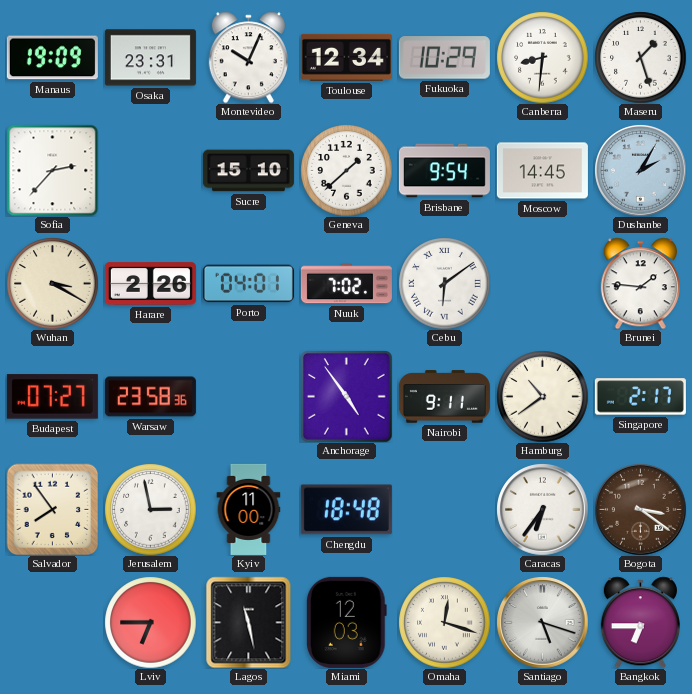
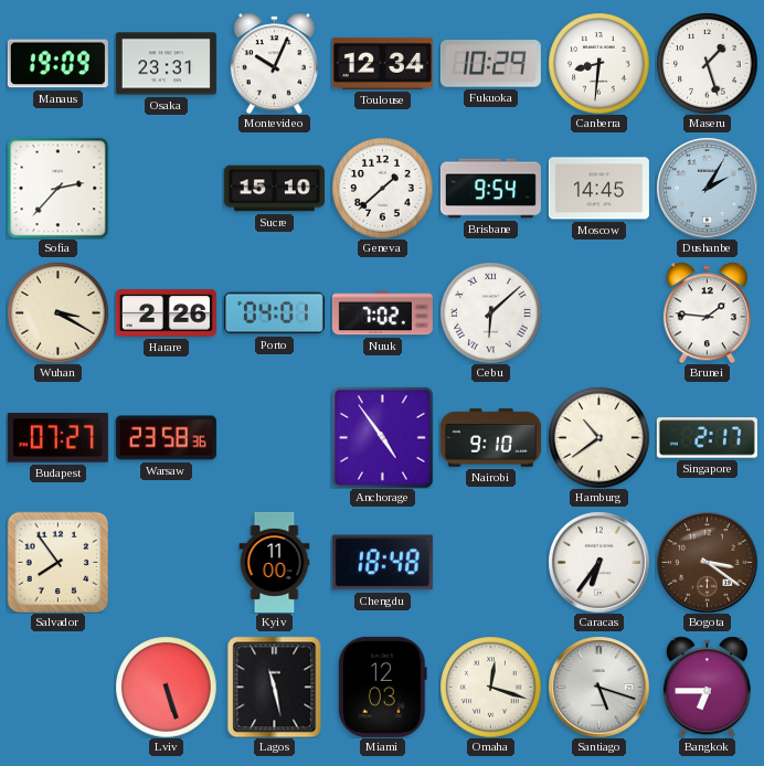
Cebu: 6:09 -> 6:08
Nairobi: 9:11 -> 9:10
Jerusalem: 2:58 -> none
Lviv: 6:45 -> 5:27
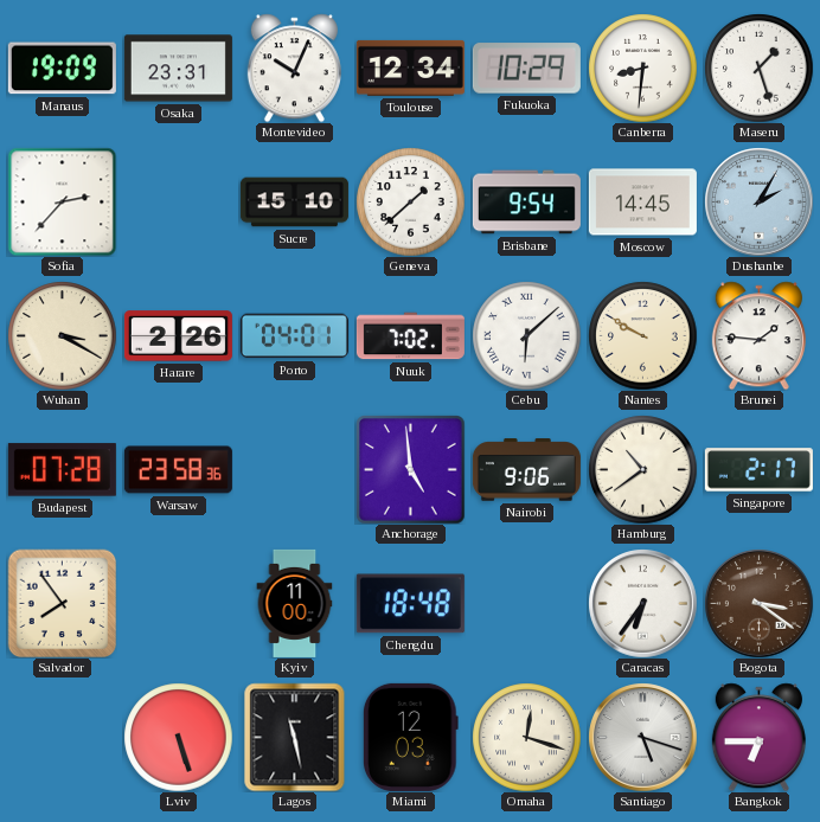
Nantes: none -> 9:50
Budapest: 07:27 -> 07:28
Anchorage: 4:54 -> 4:59
Nairobi: 9:10 -> 9:06
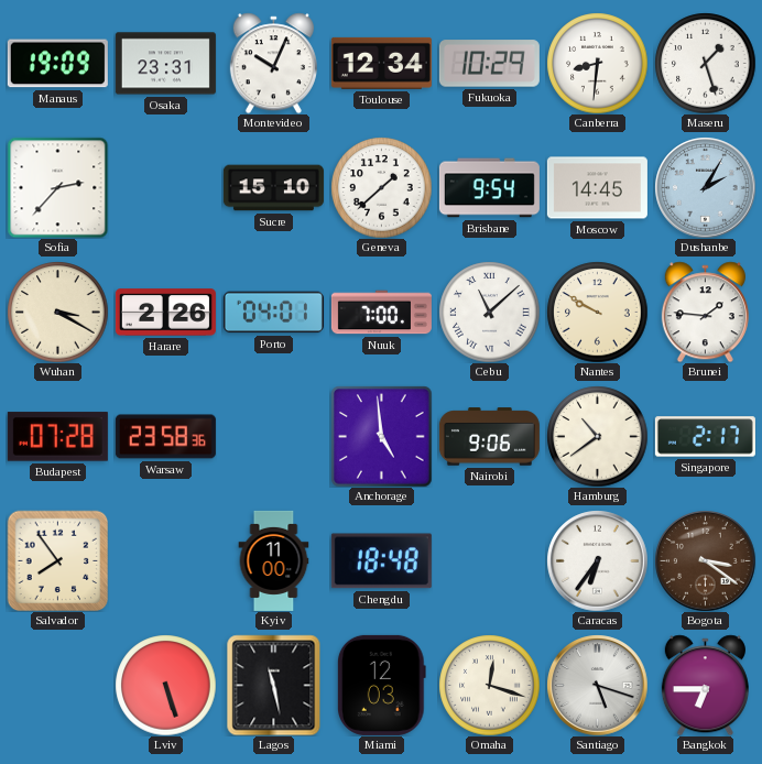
Nuuk: 7:02 -> 7:00
Cebu: 6:08 -> 11:08
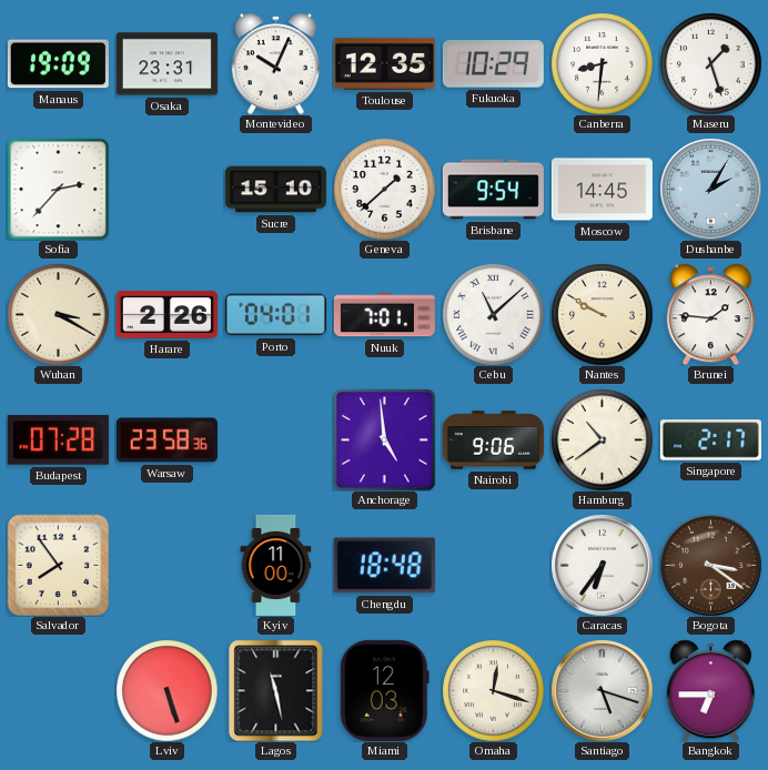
Toulouse: 12:34 -> 12:35
Nuuk: 7:00 -> 7:01
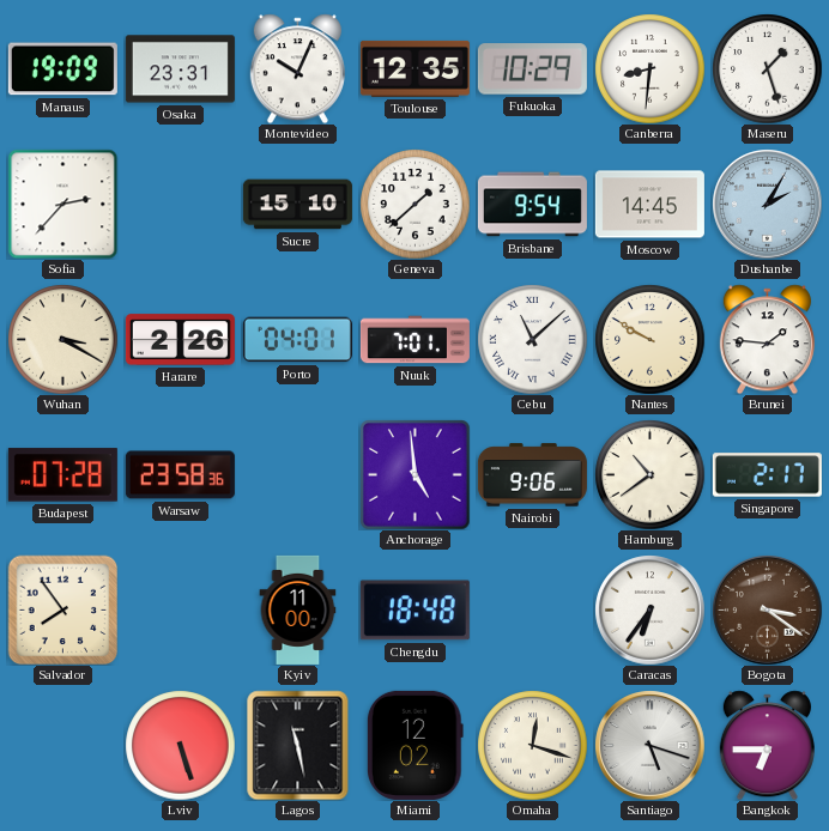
Miami: 12:03 -> 12:02
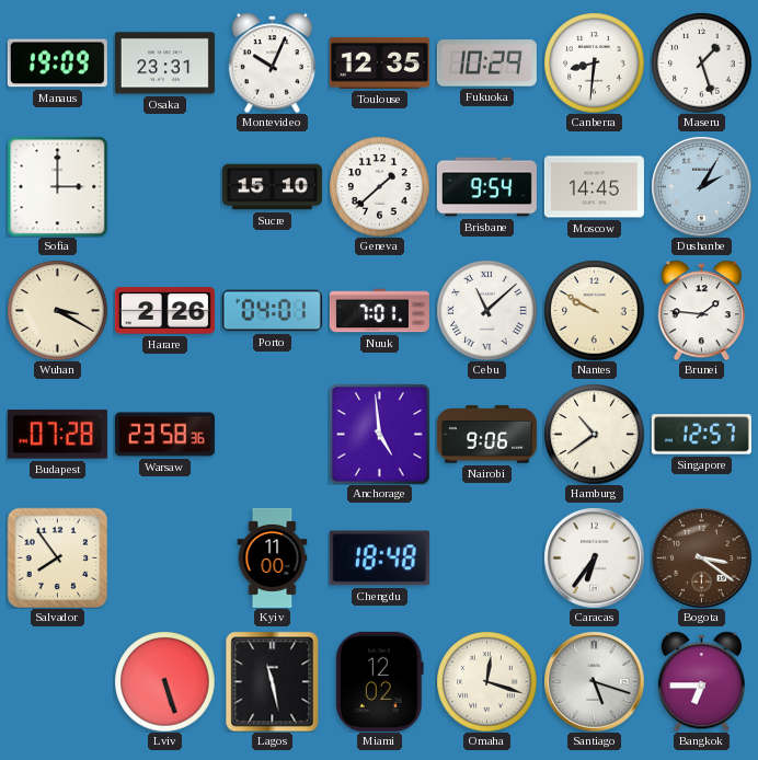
Sofia: 2:37 -> 3:00
Singapore: 2:17 -> 12:57
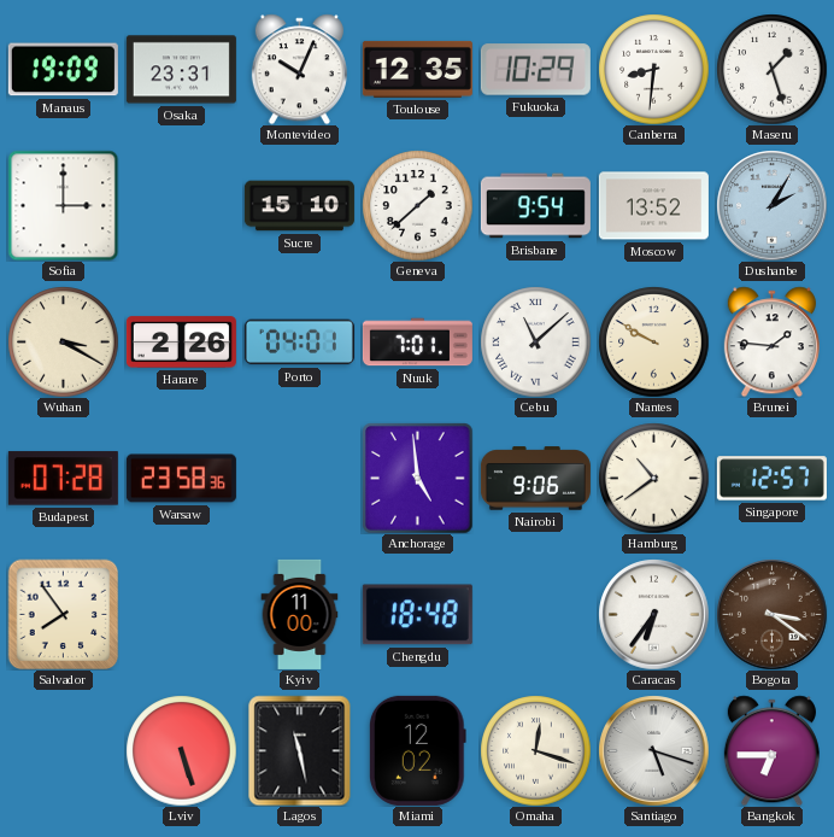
Moscow: 14:45 -> 13:52
